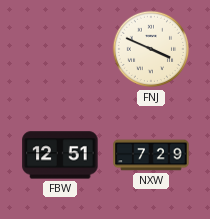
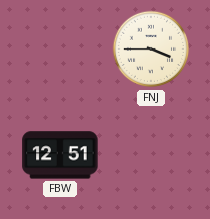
FNJ: 3:49 -> 3:45
NXW: 7:29 -> none
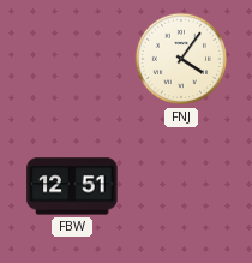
FNJ: 3:45 -> 4:06
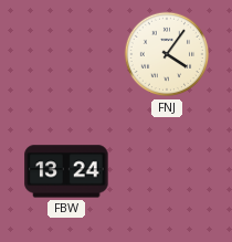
FBW: 12:51 -> 13:24
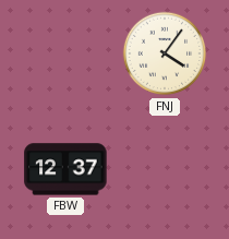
FBW: 13:24 -> 12:37
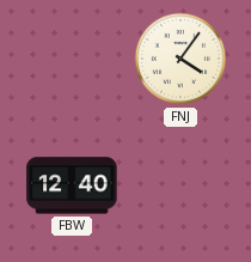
FBW: 12:37 -> 12:40
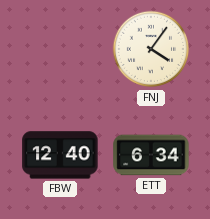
ETT: none -> 6:34
